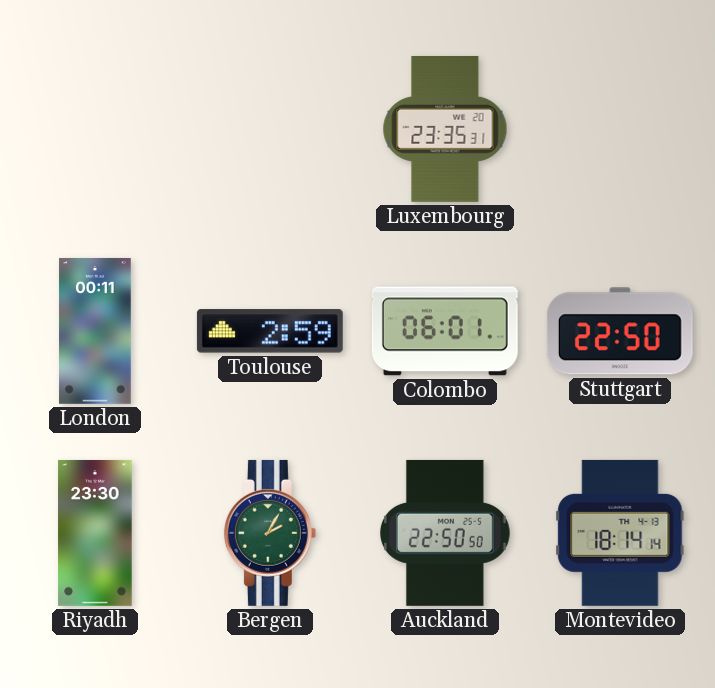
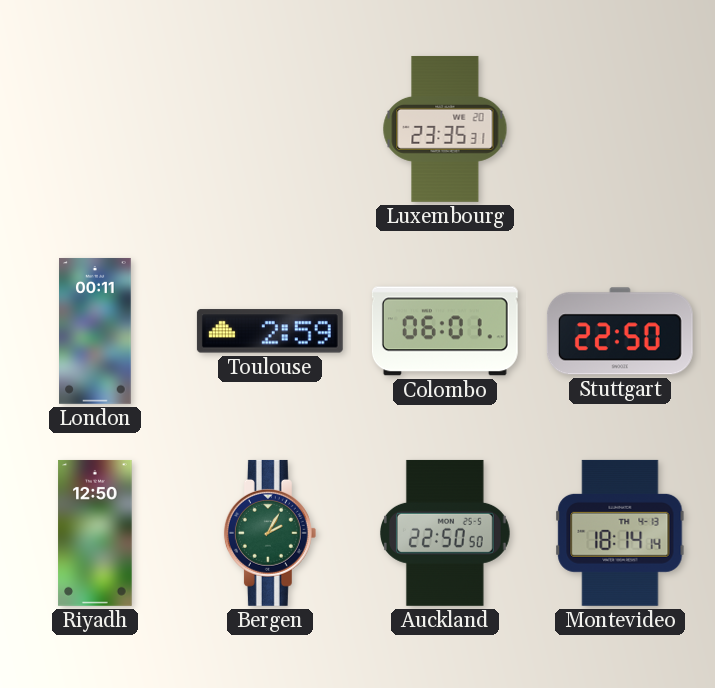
Riyadh: 23:30 -> 12:50
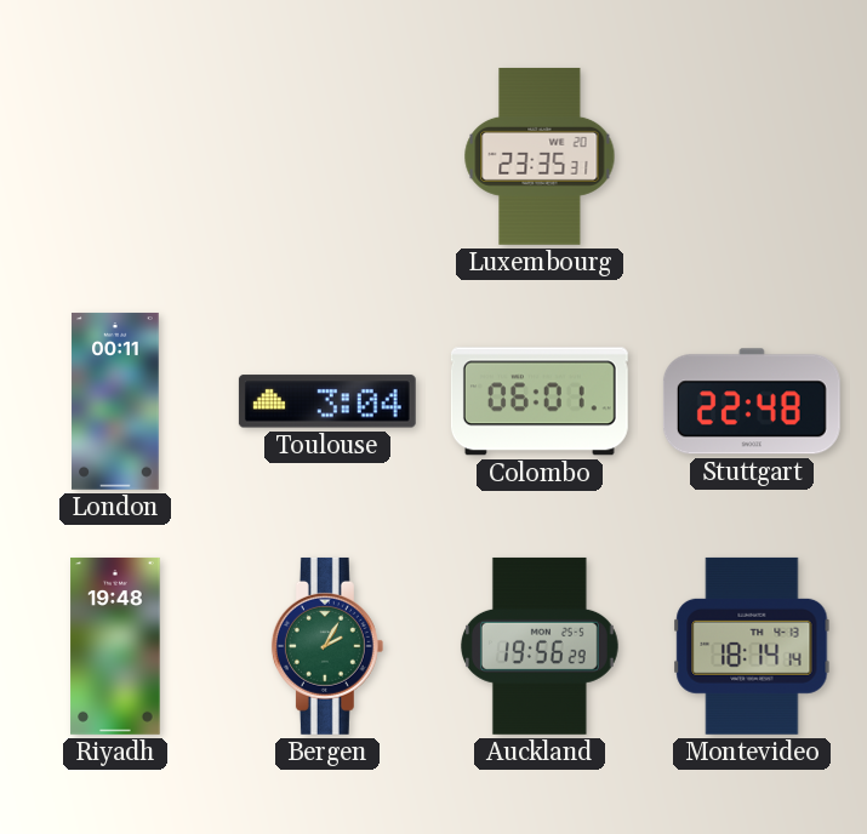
Toulouse: 2:59 -> 3:04
Stuttgart: 22:50 -> 22:48
Riyadh: 12:50 -> 19:48
Auckland: 22:50 -> 19:56
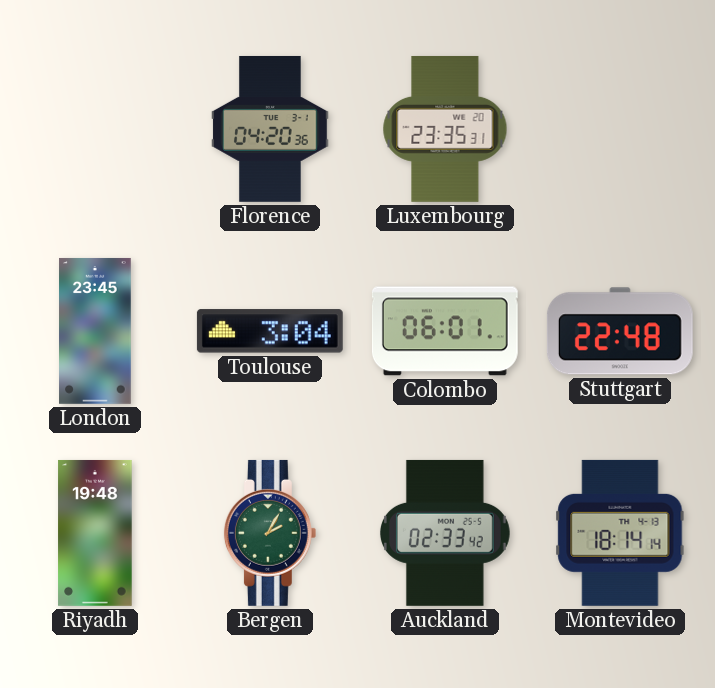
Florence: none -> 04:20
London: 00:11 -> 23:45
Auckland: 19:56 -> 02:33
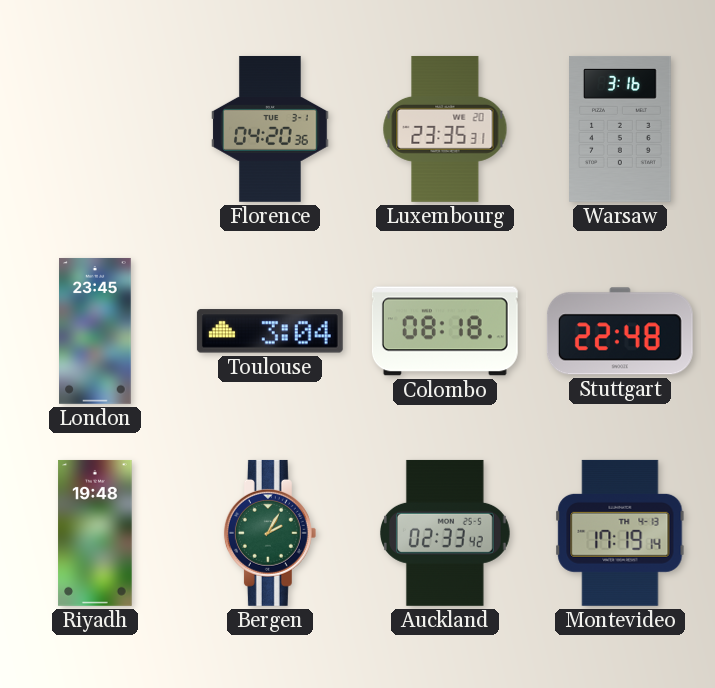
Warsaw: none -> 3:16
Colombo: 06:01 -> 08:18
Montevideo: 18:14 -> 17:19
